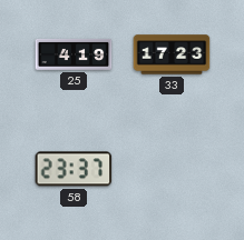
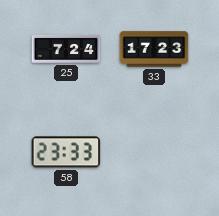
25: 4:19 -> 7:24
58: 23:37 -> 23:33
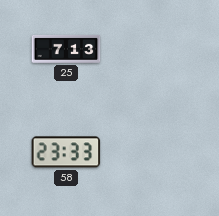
25: 7:24 -> 7:13
33: 17:23 -> none
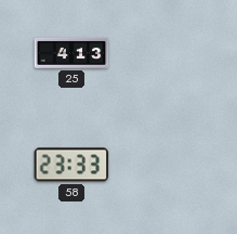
25: 7:13 -> 4:13
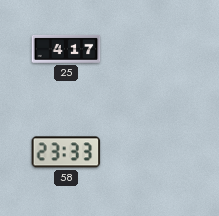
25: 4:13 -> 4:17
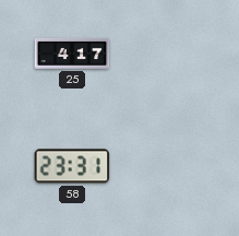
58: 23:33 -> 23:31
